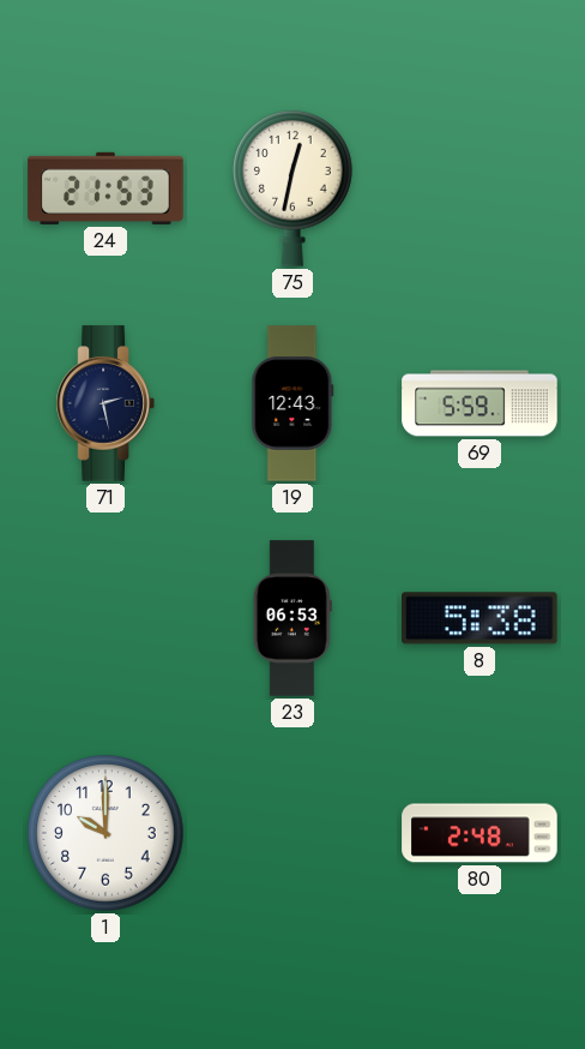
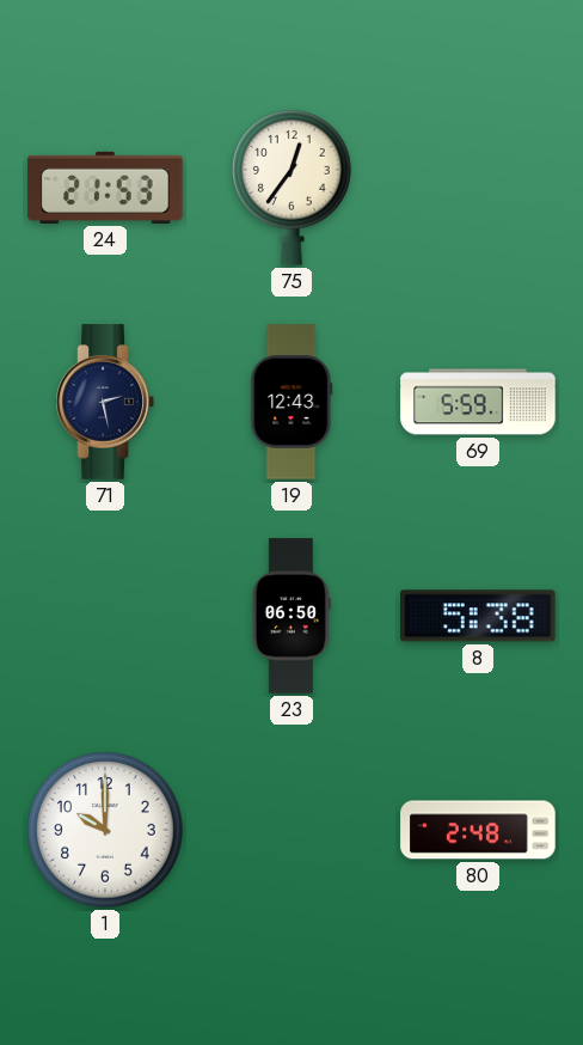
75: 12:32 -> 12:36
23: 06:53 -> 06:50
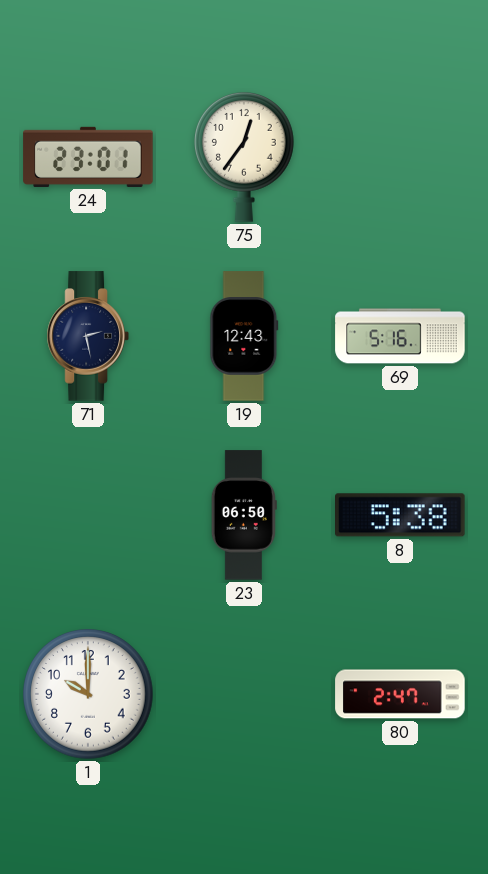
24: 21:53 -> 23:01
69: 5:59 -> 5:16
80: 2:48 -> 2:47
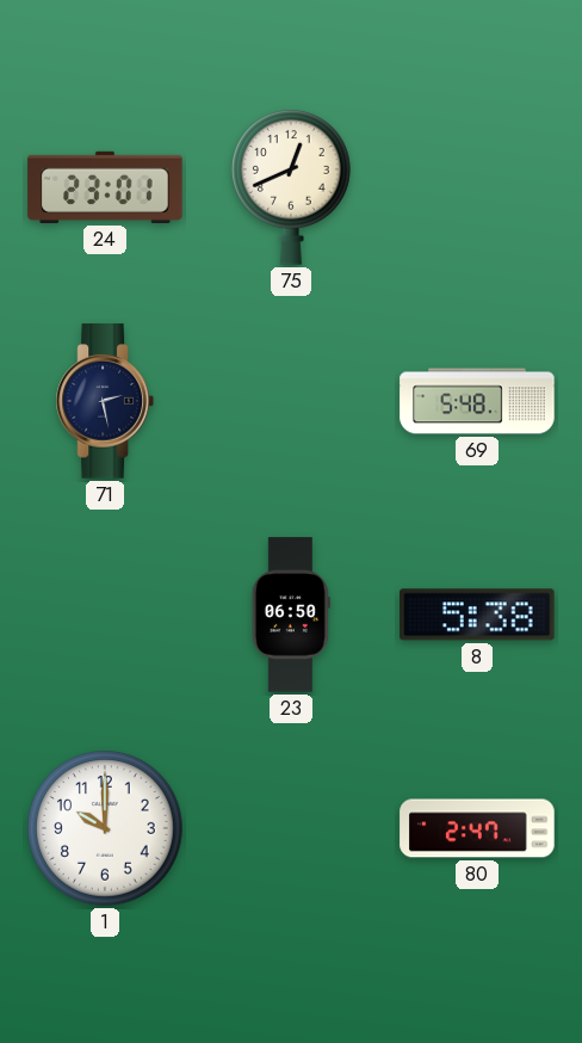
75: 12:36 -> 12:41
19: 12:43 -> none
69: 5:16 -> 5:48
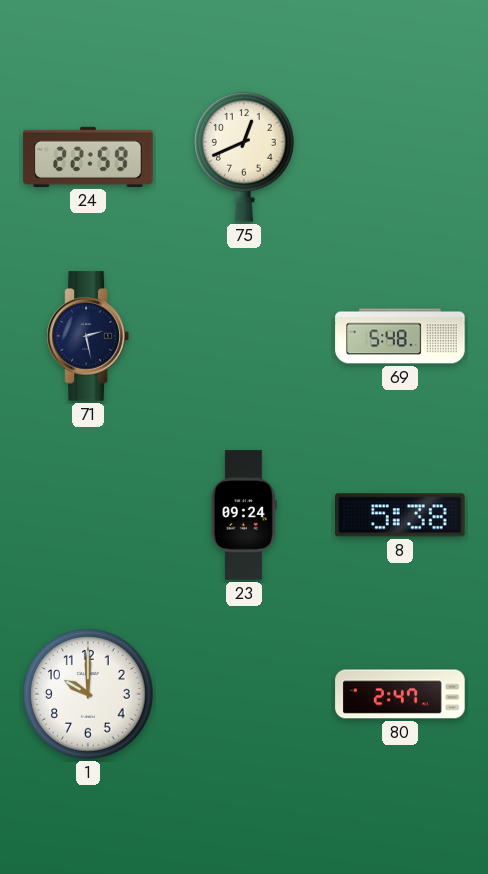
24: 23:01 -> 22:59
23: 06:50 -> 09:24
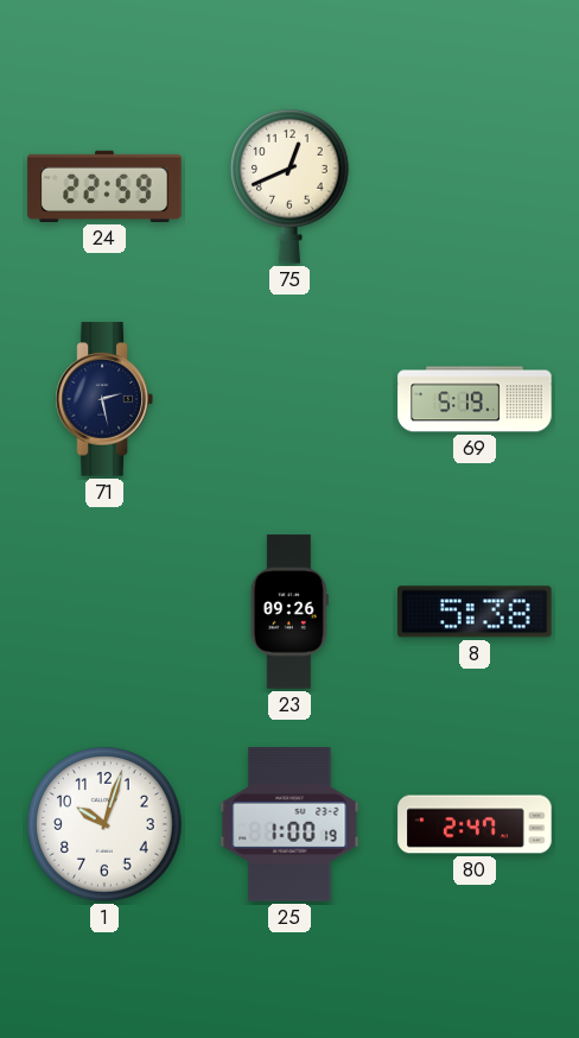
69: 5:48 -> 5:19
23: 09:24 -> 09:26
1: 10:00 -> 10:03
25: none -> 1:00
